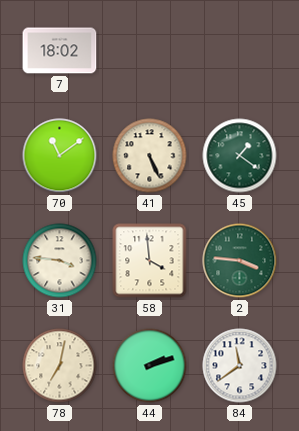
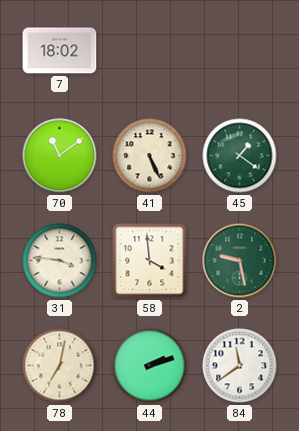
2: 3:46 -> 9:28
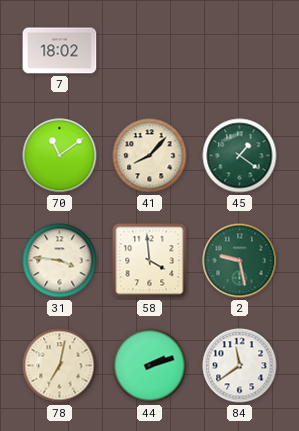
41: 5:26 -> 8:07
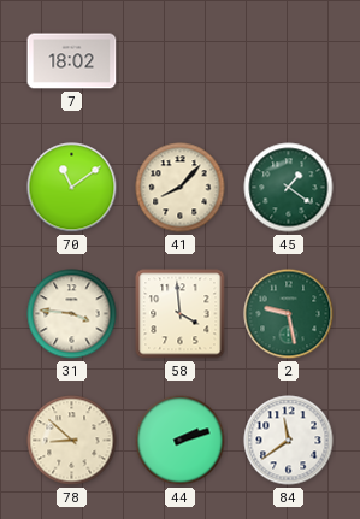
78: 7:02 -> 8:52
